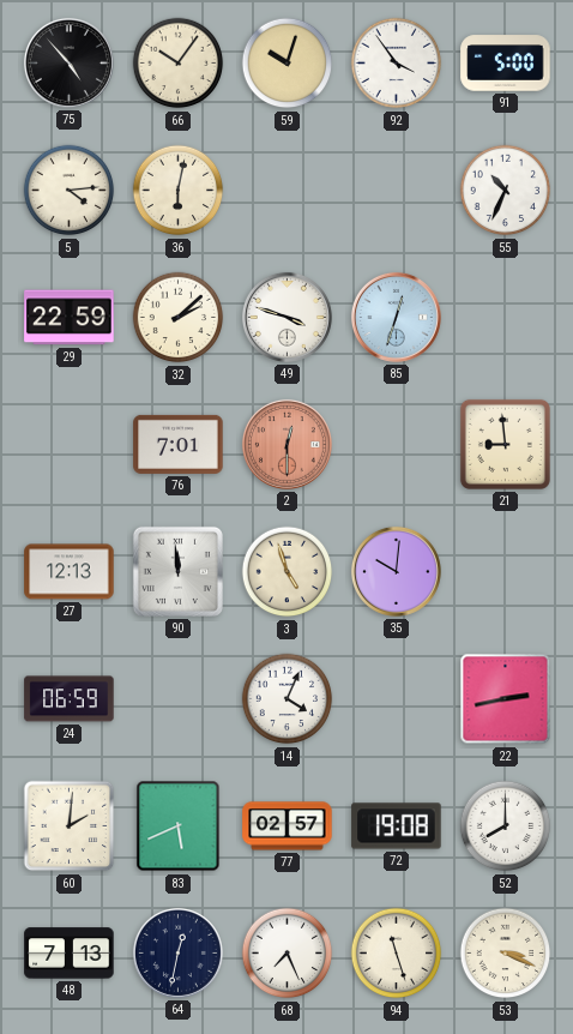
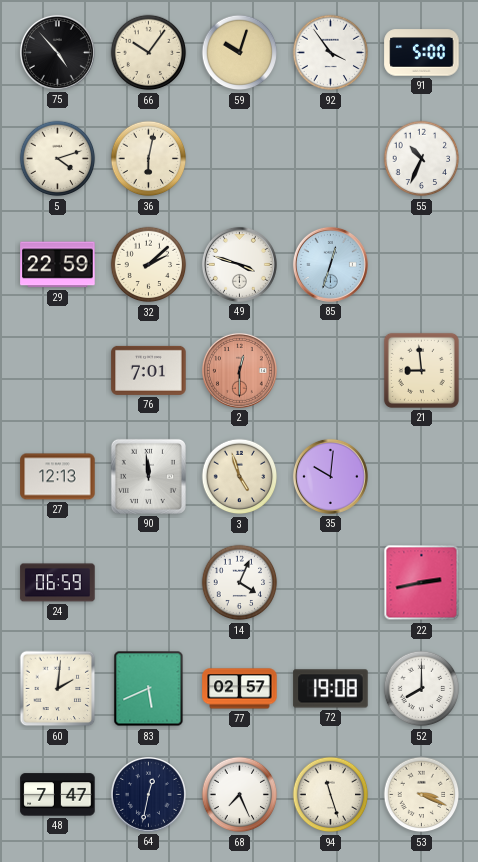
5: 4:14 -> 4:12
48: 7:13 -> 7:47
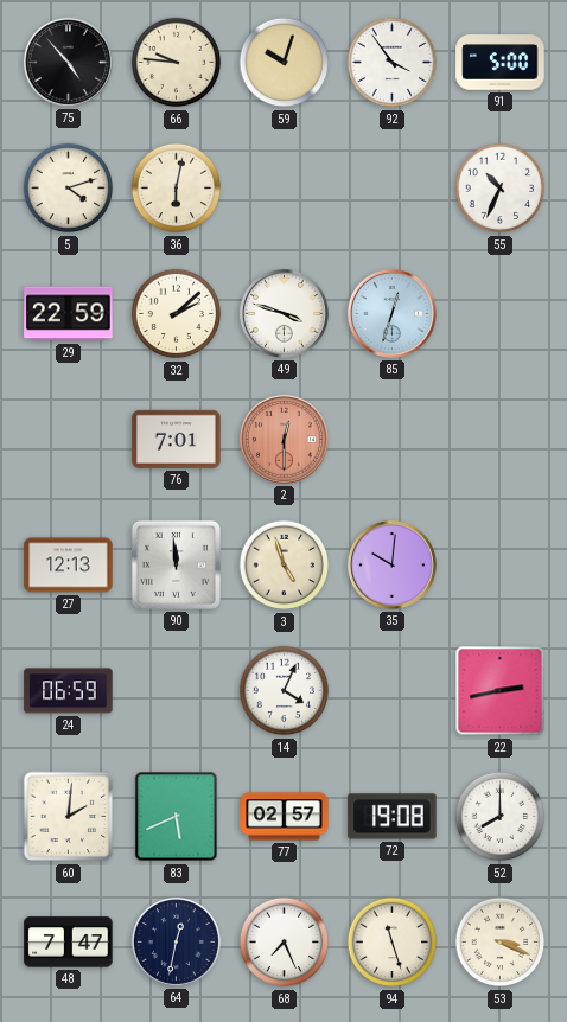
66: 10:06 -> 9:46
21: 8:59 -> none
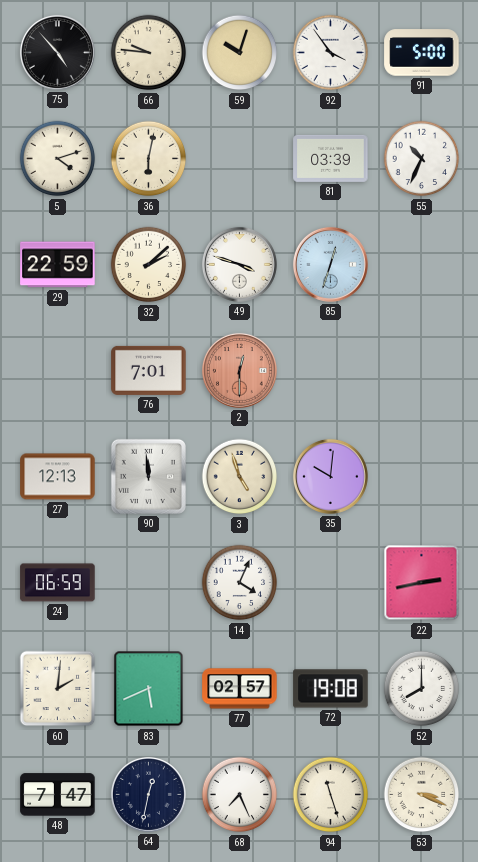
81: none -> 03:39
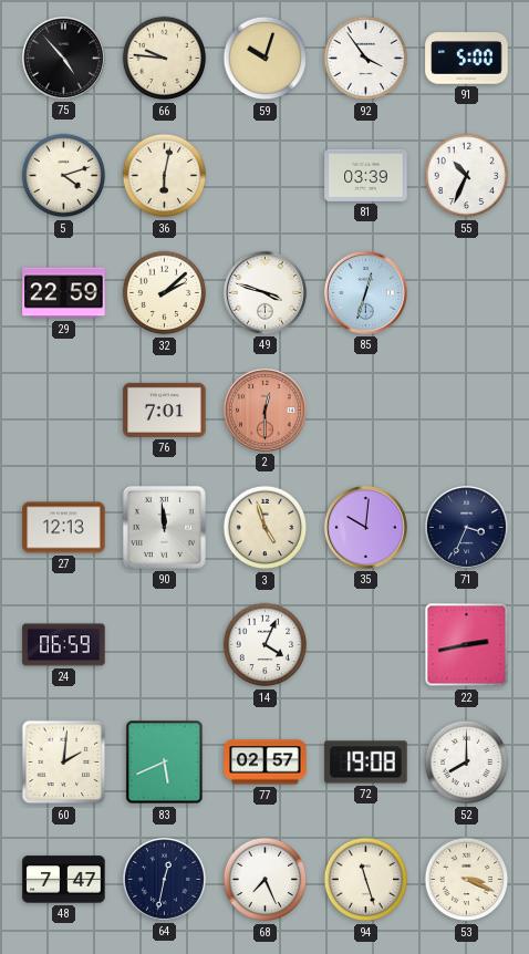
71: none -> 3:34
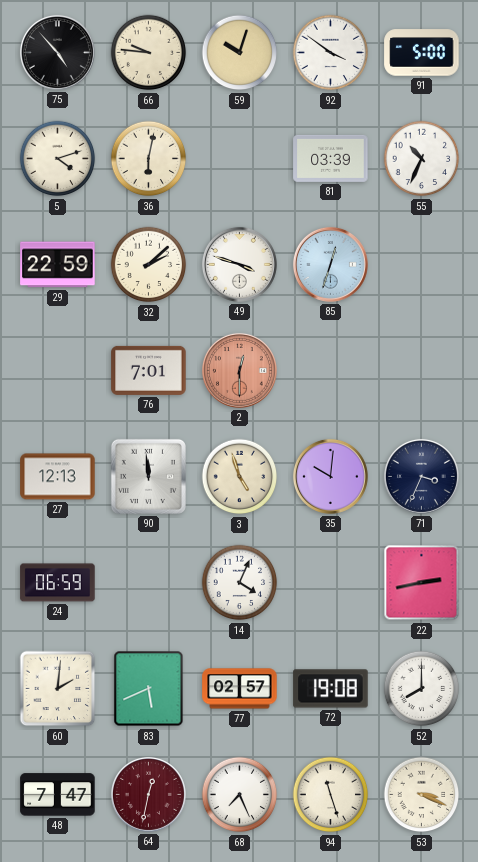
92: 3:54 -> 3:51
64 dial: navy -> burgundy
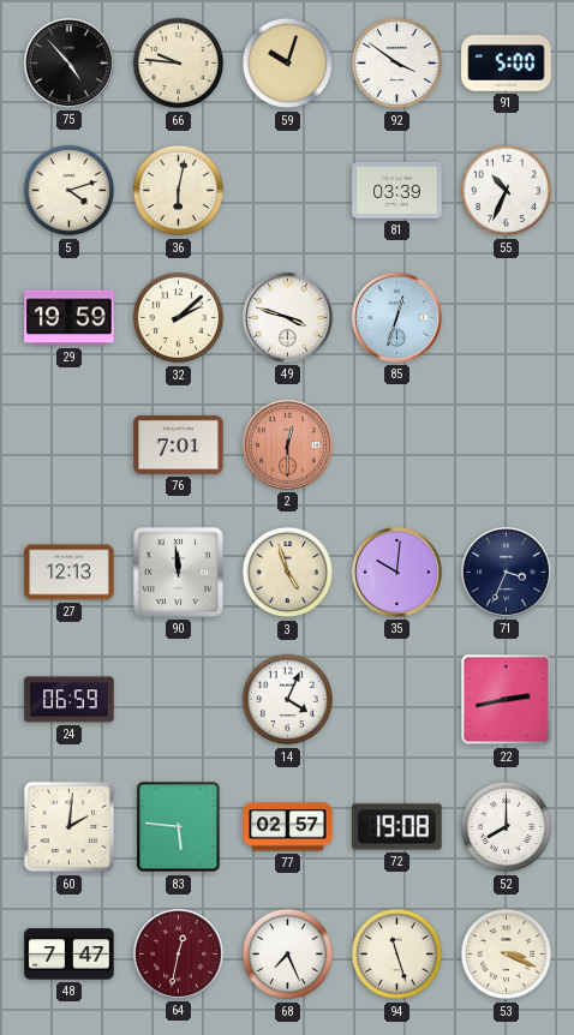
29: 22:59 -> 19:59
83: 5:41 -> 5:46
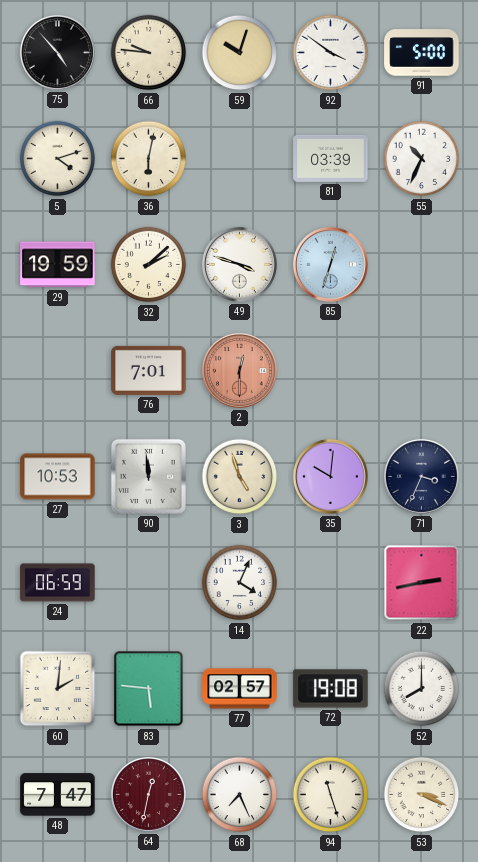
27: 12:13 -> 10:53
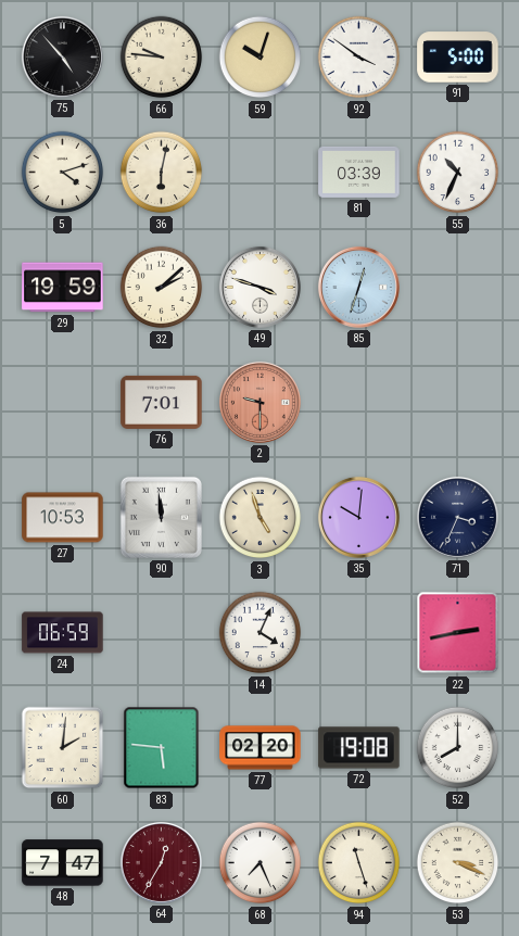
2: 12:30 -> 9:30
77: 02:57 -> 02:20
64: 12:32 -> 12:35
